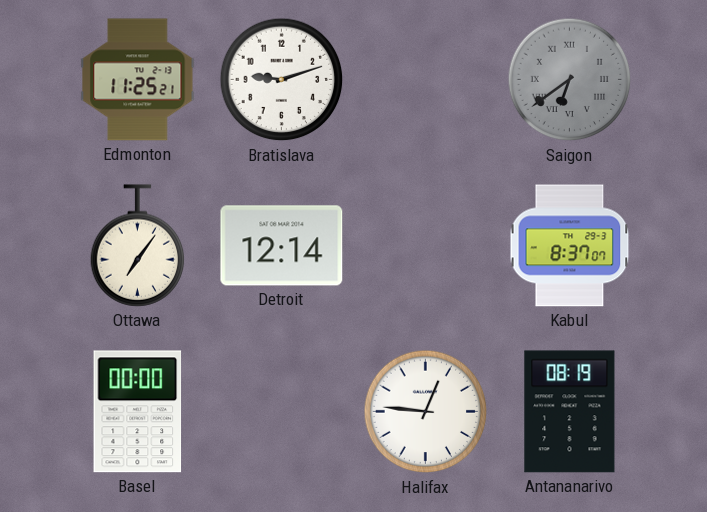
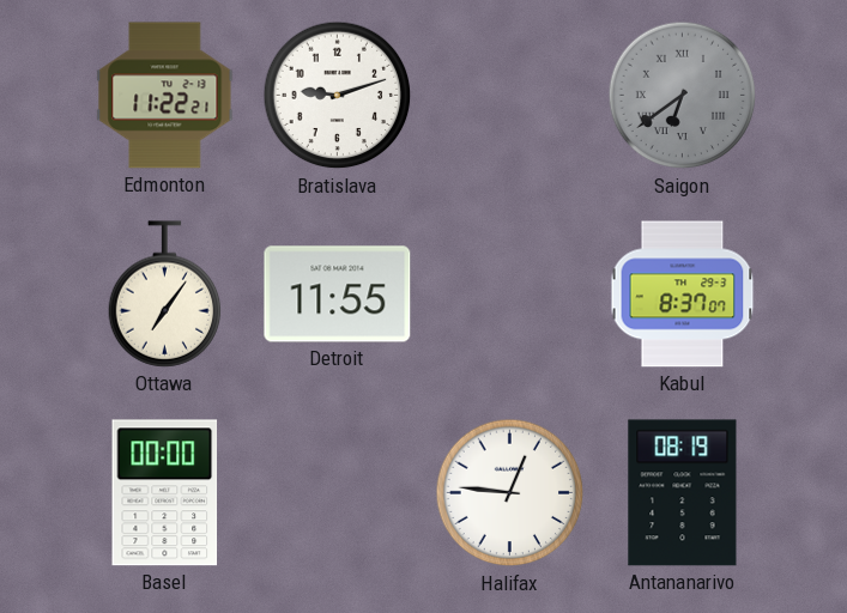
Edmonton: 11:25 -> 11:22
Detroit: 12:14 -> 11:55
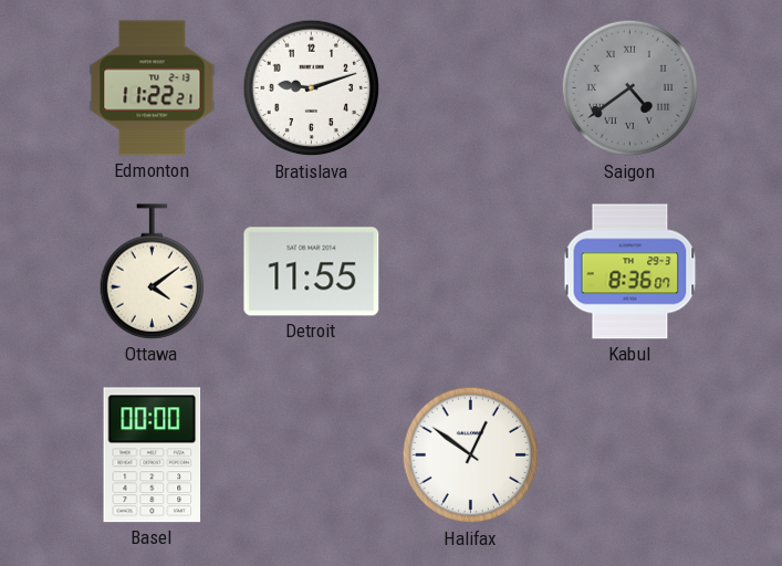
Saigon: 6:39 -> 4:39
Ottawa: 7:06 -> 4:09
Kabul: 8:37 -> 8:36
Halifax: 12:46 -> 12:51
Antananarivo: 08:19 -> none
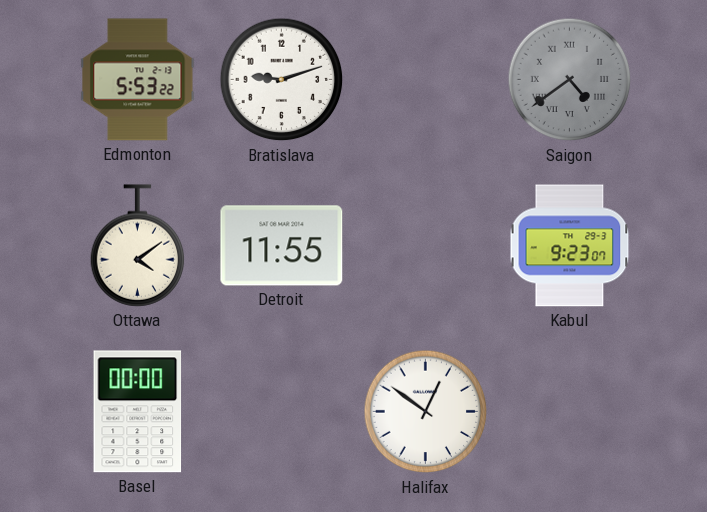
Edmonton: 11:22 -> 5:53
Kabul: 8:36 -> 9:23
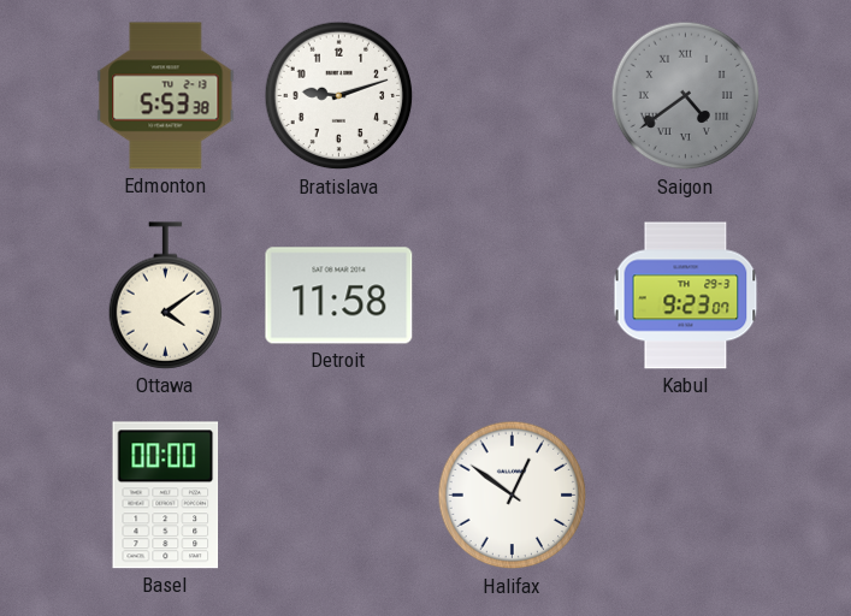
Edmonton: 5:53:22 -> 5:53:38
Detroit: 11:55 -> 11:58
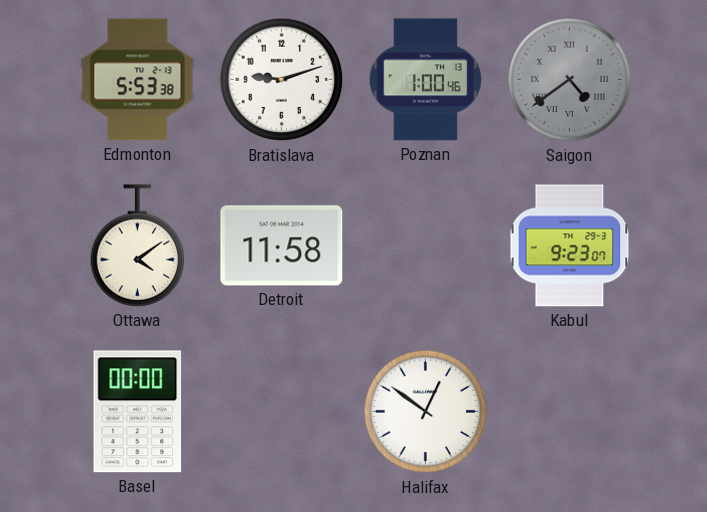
Poznan: none -> 1:00
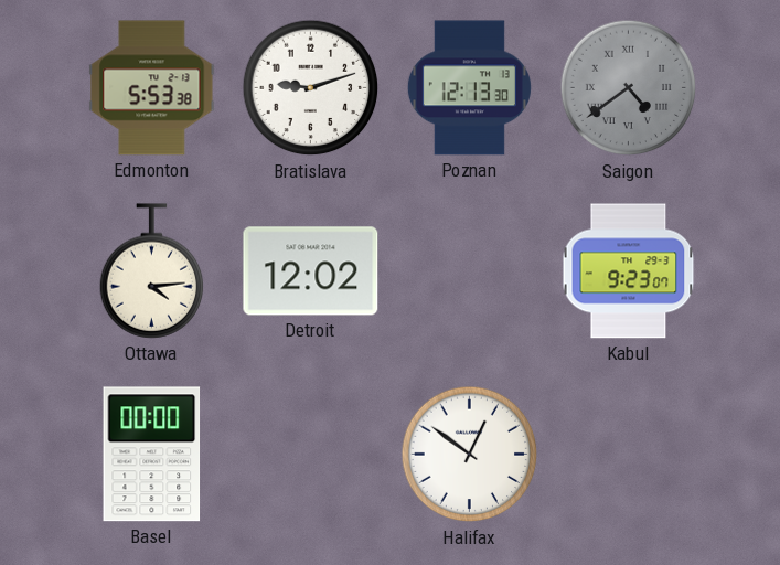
Poznan: 1:00 -> 12:13
Ottawa: 4:09 -> 4:14
Detroit: 11:58 -> 12:02
